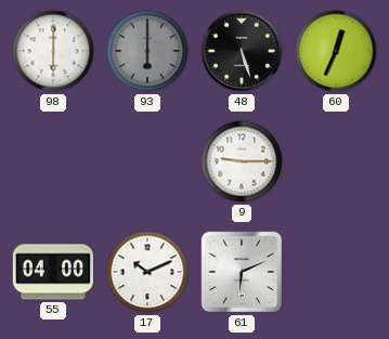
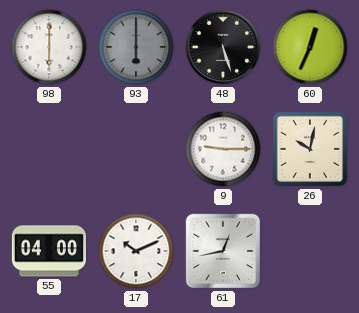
26: none -> 10:02
61: 6:11 -> 12:43
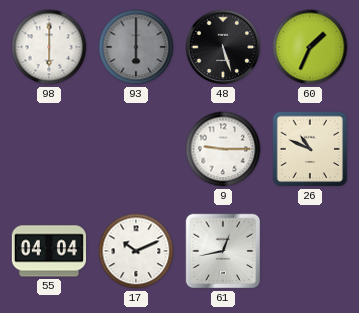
60: 12:34 -> 1:34
26: 10:02 -> 10:49
55: 04:00 -> 04:04
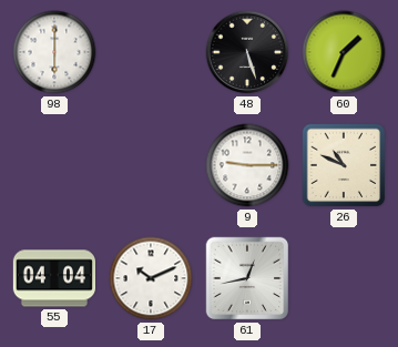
93: 6:00 -> none
